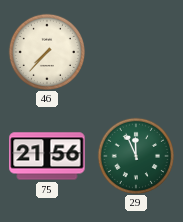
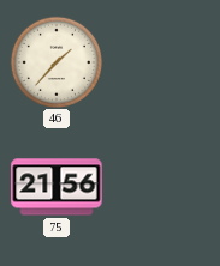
46: 7:37 -> 1:37
29: 11:56 -> none
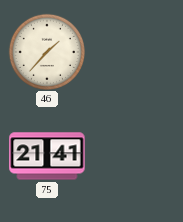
75: 21:56 -> 21:41
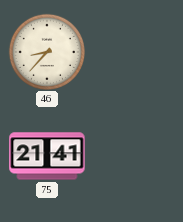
46: 1:37 -> 8:37
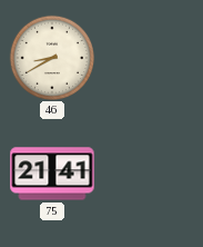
46: 8:37 -> 8:40
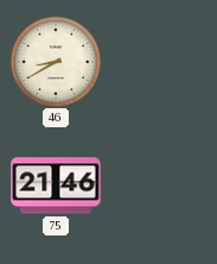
75: 21:41 -> 21:46
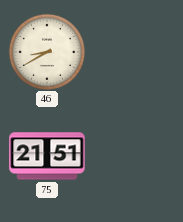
75: 21:46 -> 21:51
